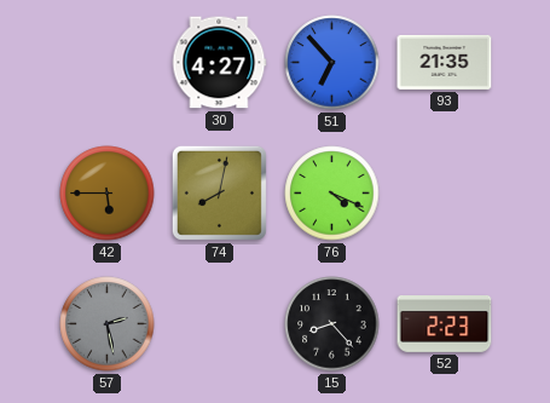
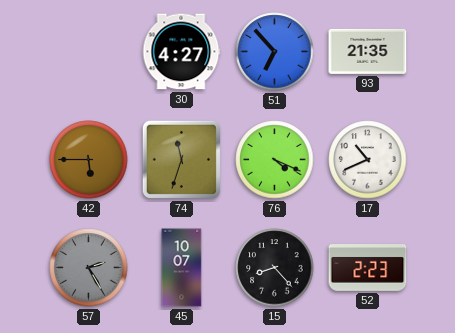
74: 8:02 -> 11:33
17: none -> 10:41
57: 2:28 -> 2:25
45: none -> 10:07
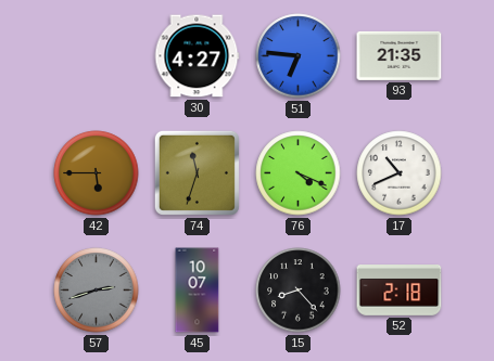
51: 6:53 -> 6:46
57: 2:25 -> 2:42
52: 2:23 -> 2:18
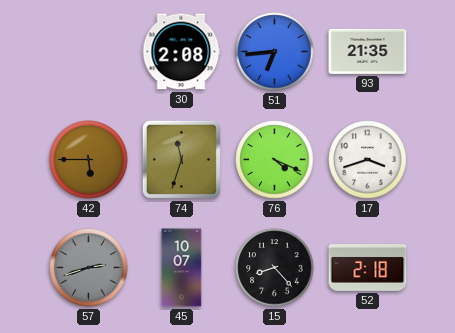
30: 4:27 -> 2:08
51: 6:46 -> 6:44
17: 10:41 -> 3:42
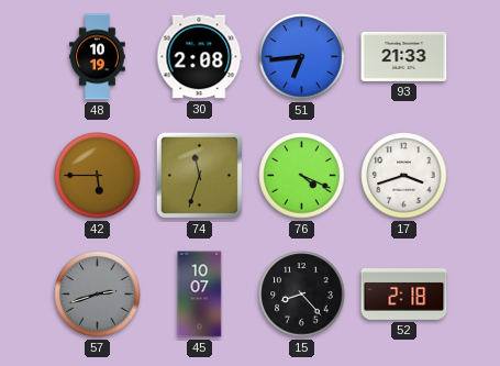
48: none -> 10:19
93: 21:35 -> 21:33
